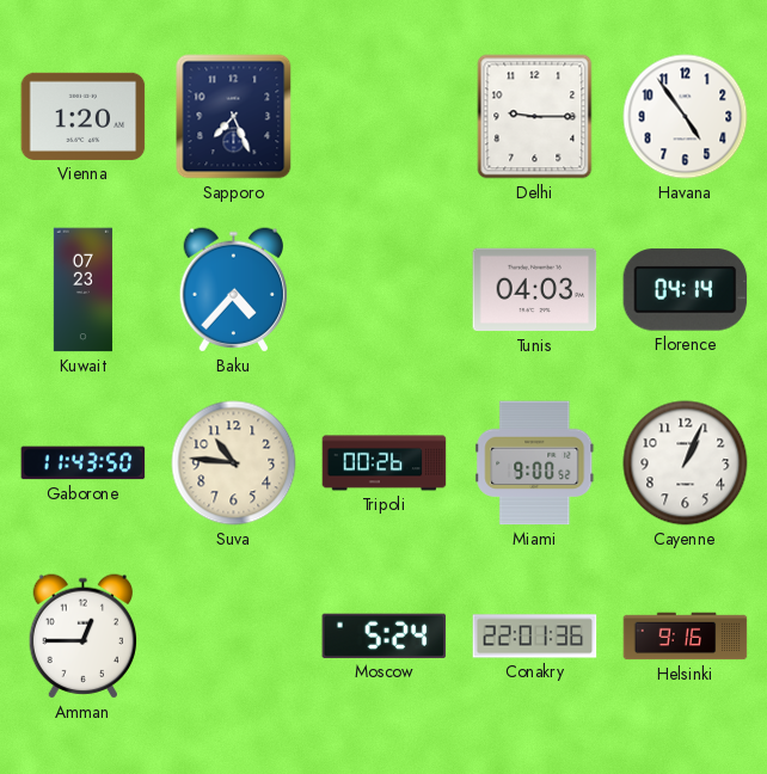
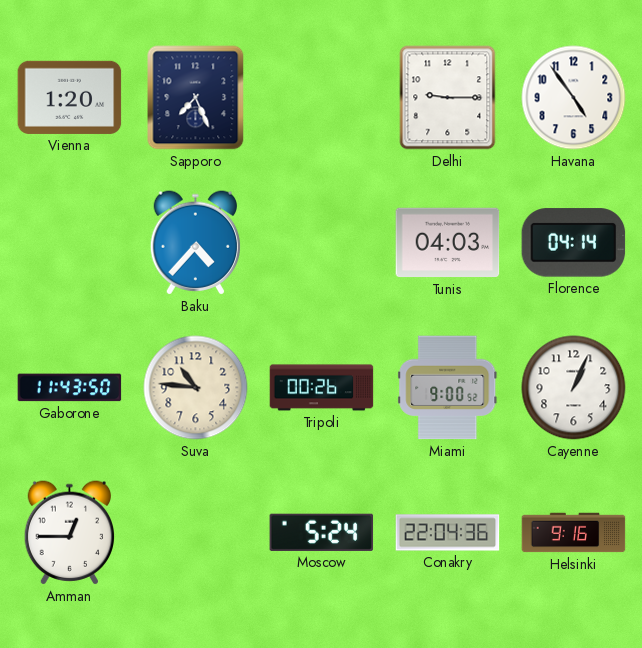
Kuwait: 07:23 -> none
Conakry: 22:01 -> 22:04
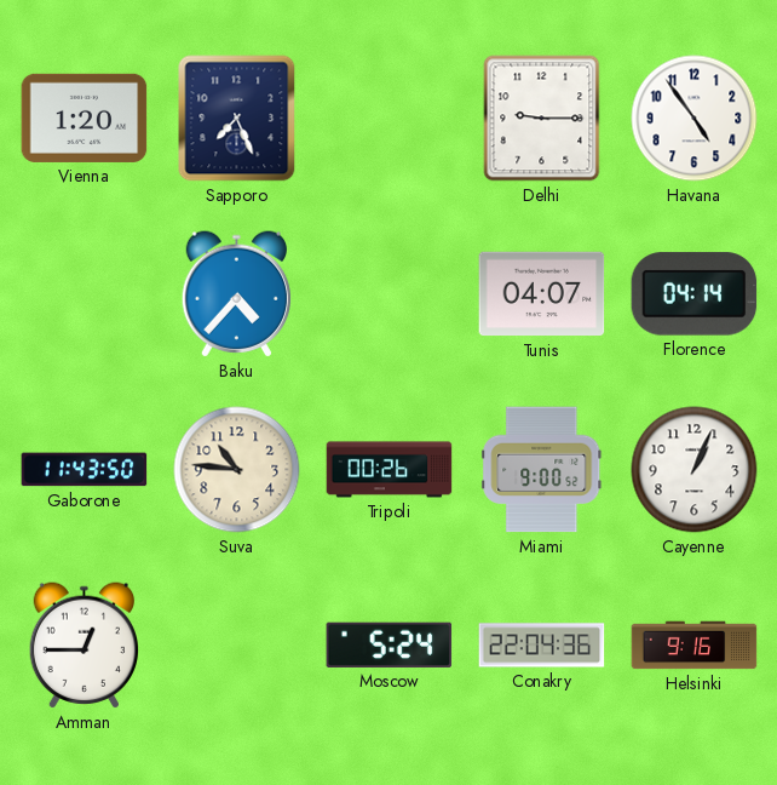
Tunis: 04:03 -> 04:07
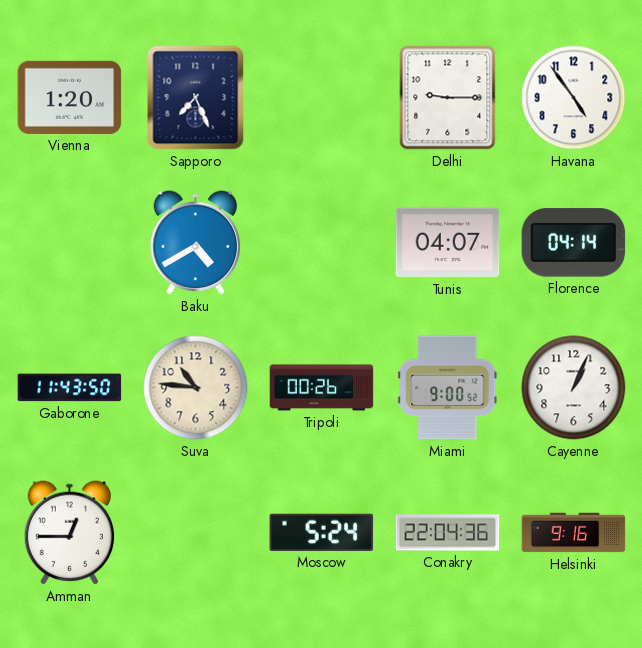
Baku: 4:37 -> 4:40
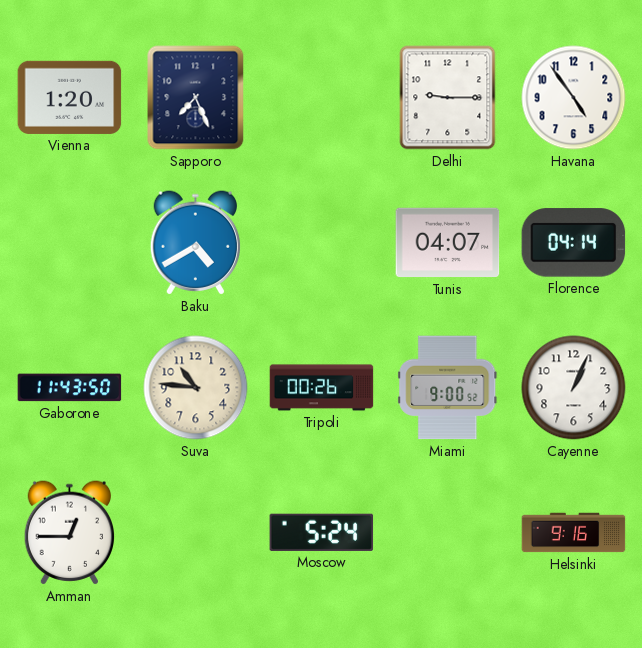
Conakry: 22:04 -> none
